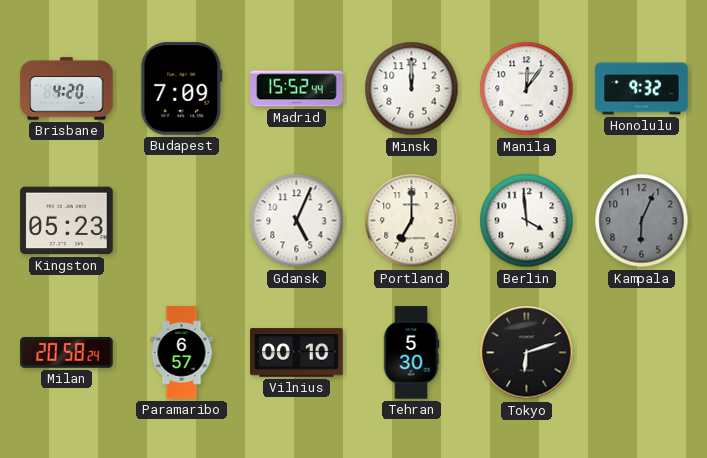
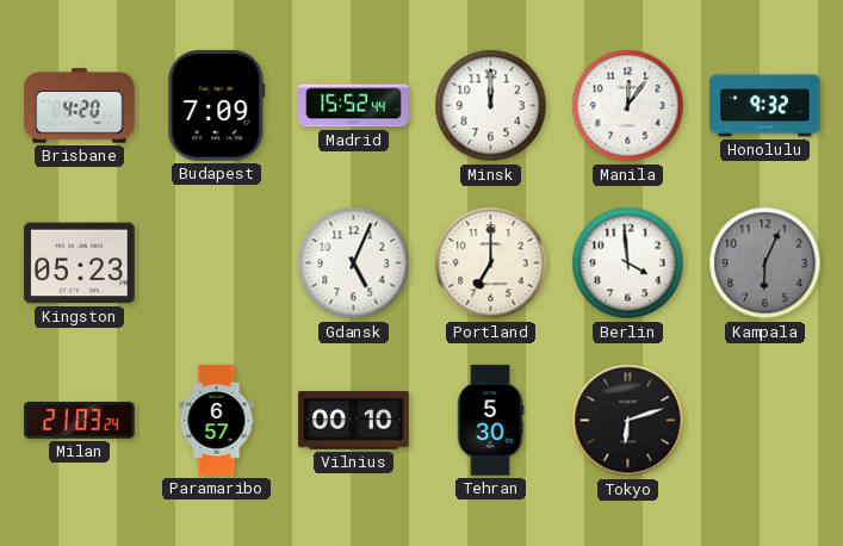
Milan: 20:58 -> 21:03
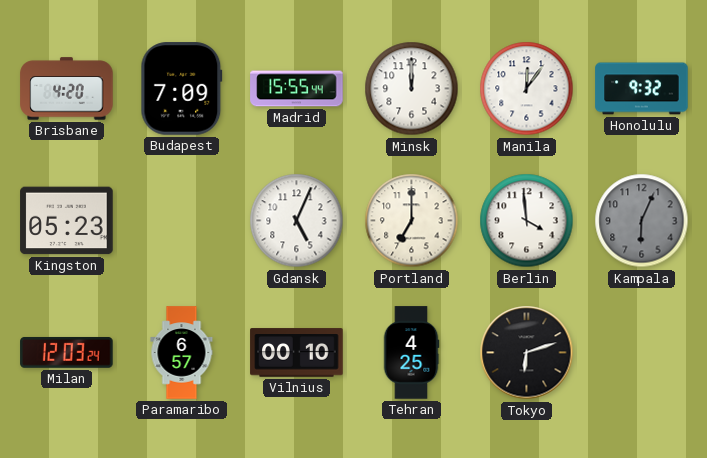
Madrid: 15:52 -> 15:55
Milan: 21:03 -> 12:03
Tehran: 5:30 -> 4:25
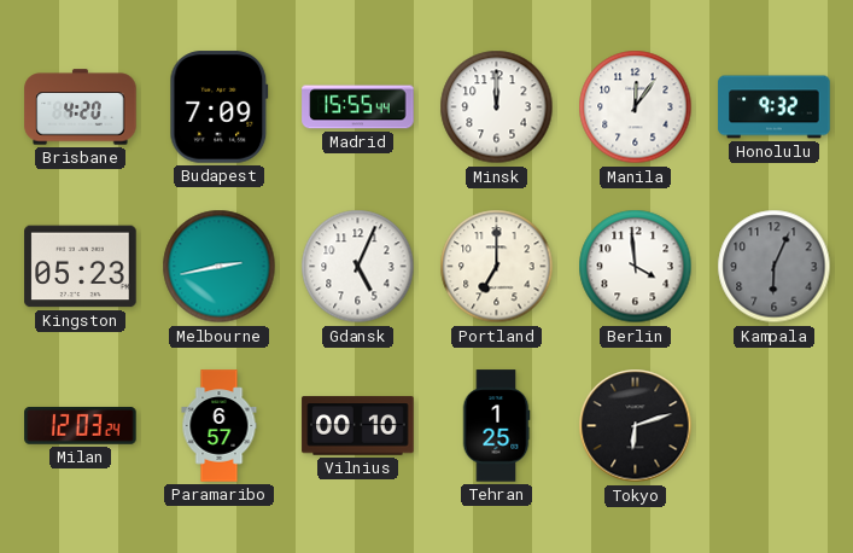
Melbourne: none -> 2:43
Tehran: 4:25 -> 1:25
